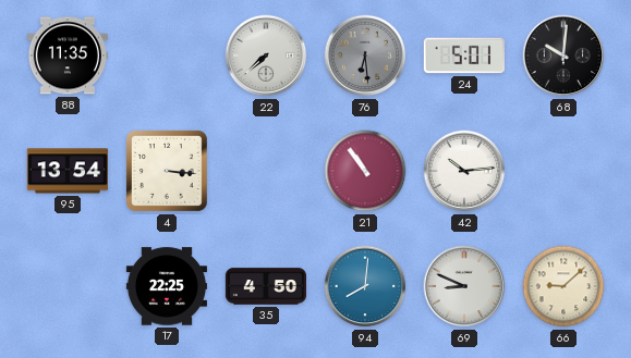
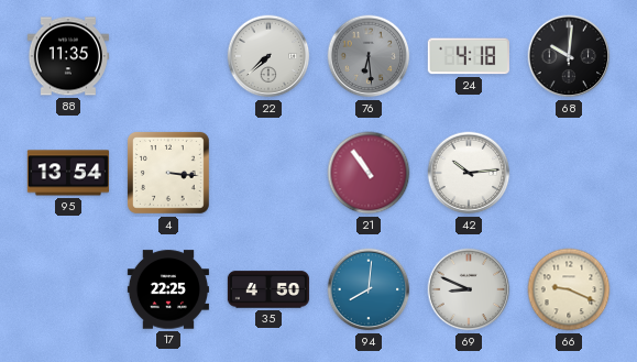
24: 5:01 -> 4:18
66: 9:08 -> 9:19
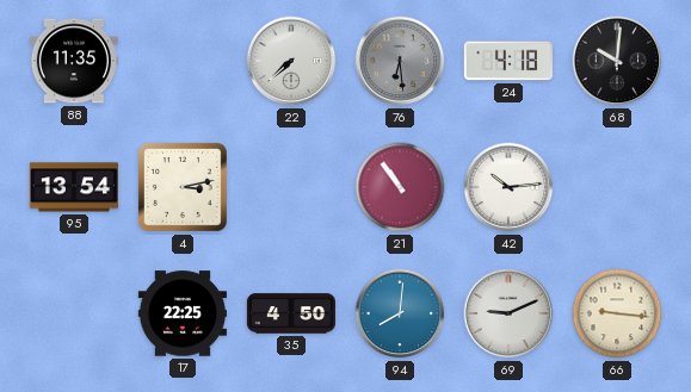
4: 3:16 -> 3:13
69: 8:49 -> 9:11
66: 9:19 -> 9:16
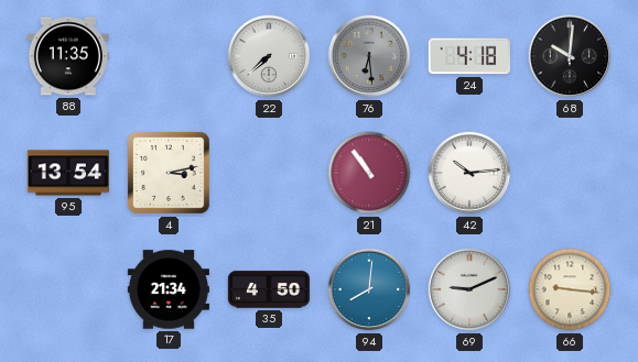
17: 22:25 -> 21:34
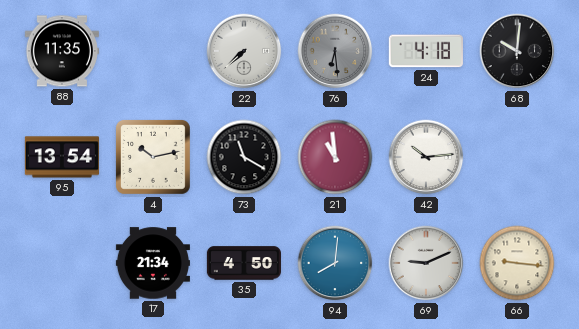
4: 3:13 -> 10:13
73: none -> 11:20
21: 10:54 -> 10:59
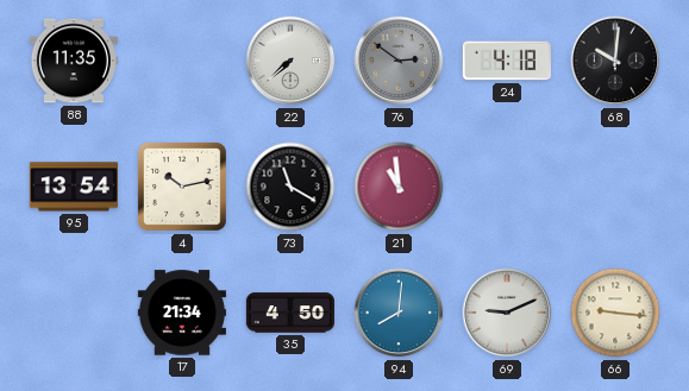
76: 6:29 -> 2:51
42: 10:14 -> none
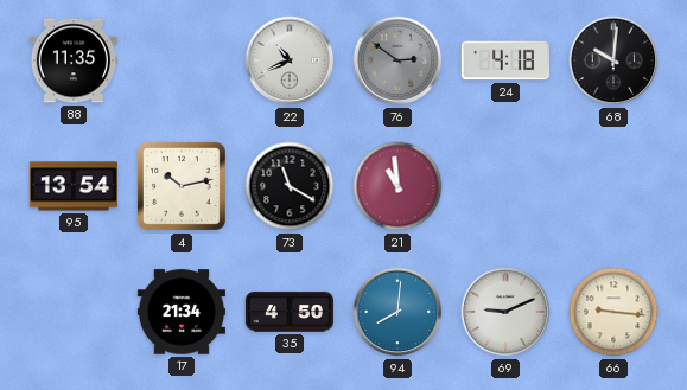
22: 7:38 -> 10:41
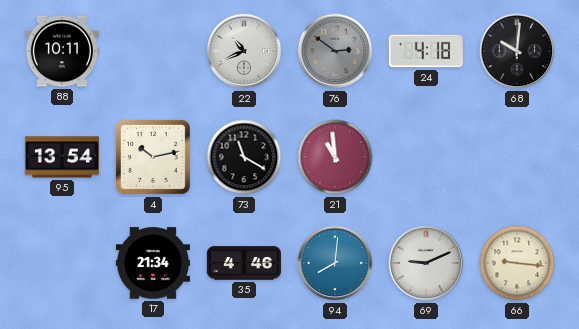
88: 11:35 -> 10:11
35: 4:50 -> 4:46
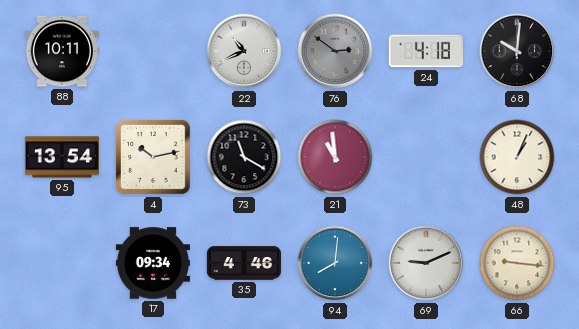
48: none -> 1:04
17: 21:34 -> 09:34
